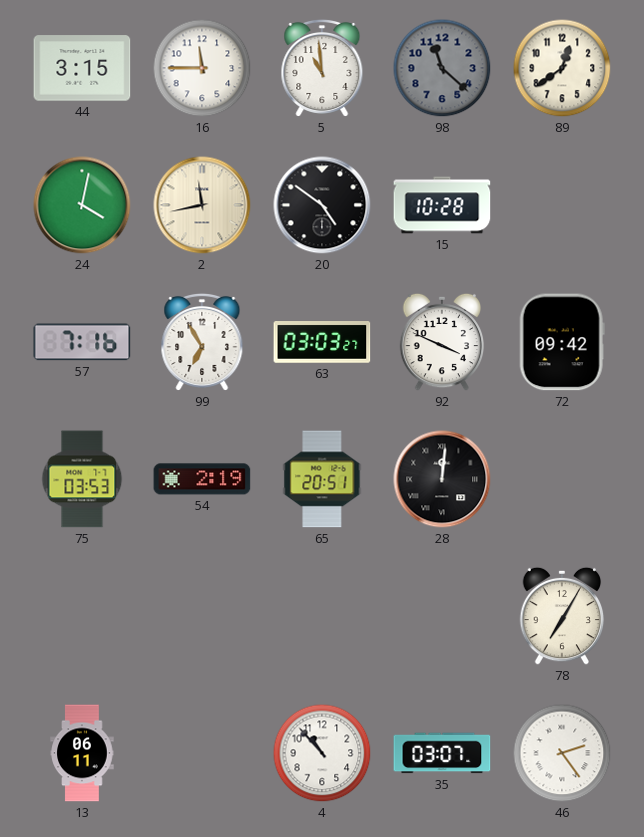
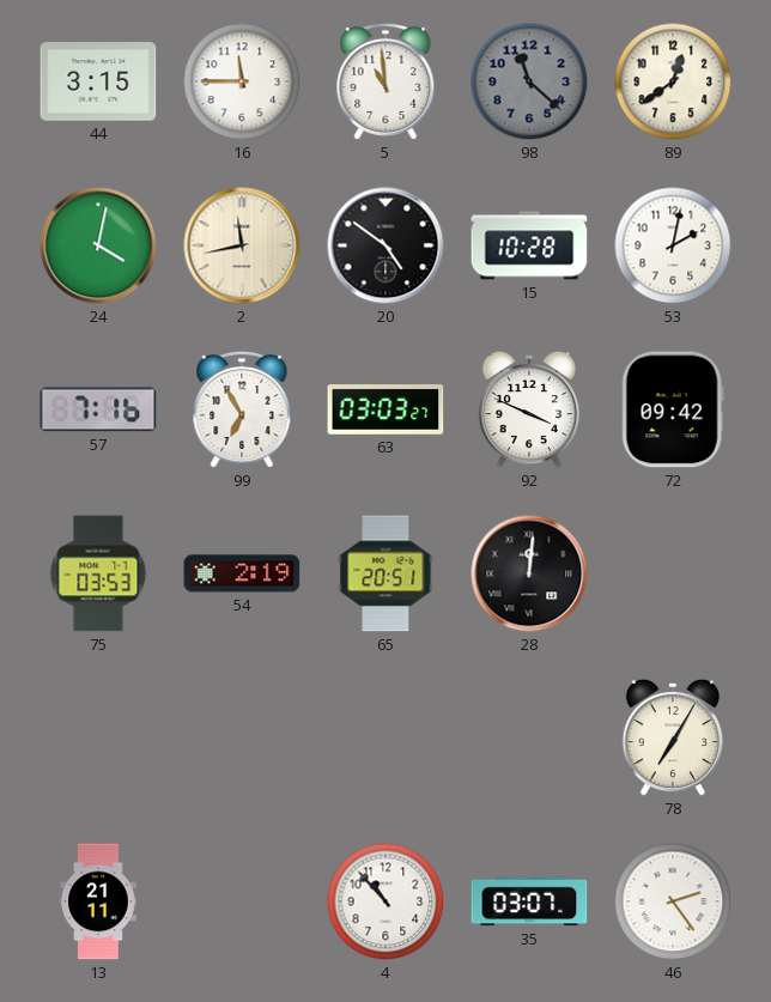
53: none -> 2:02
13: 06:11 -> 21:11
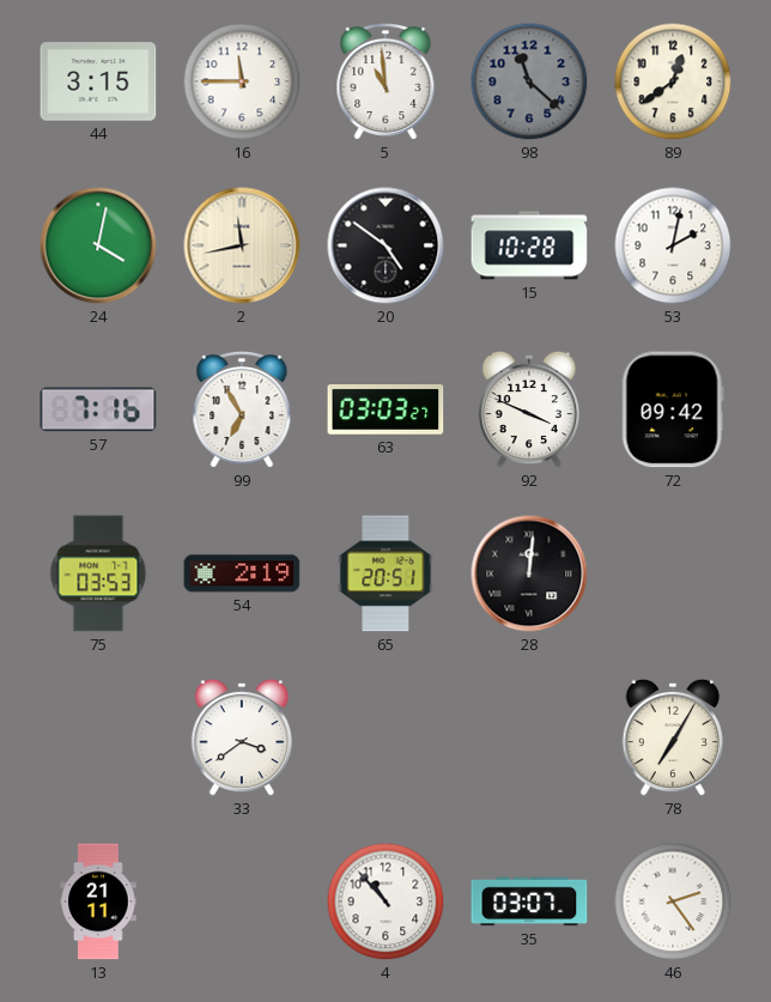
33: none -> 3:39
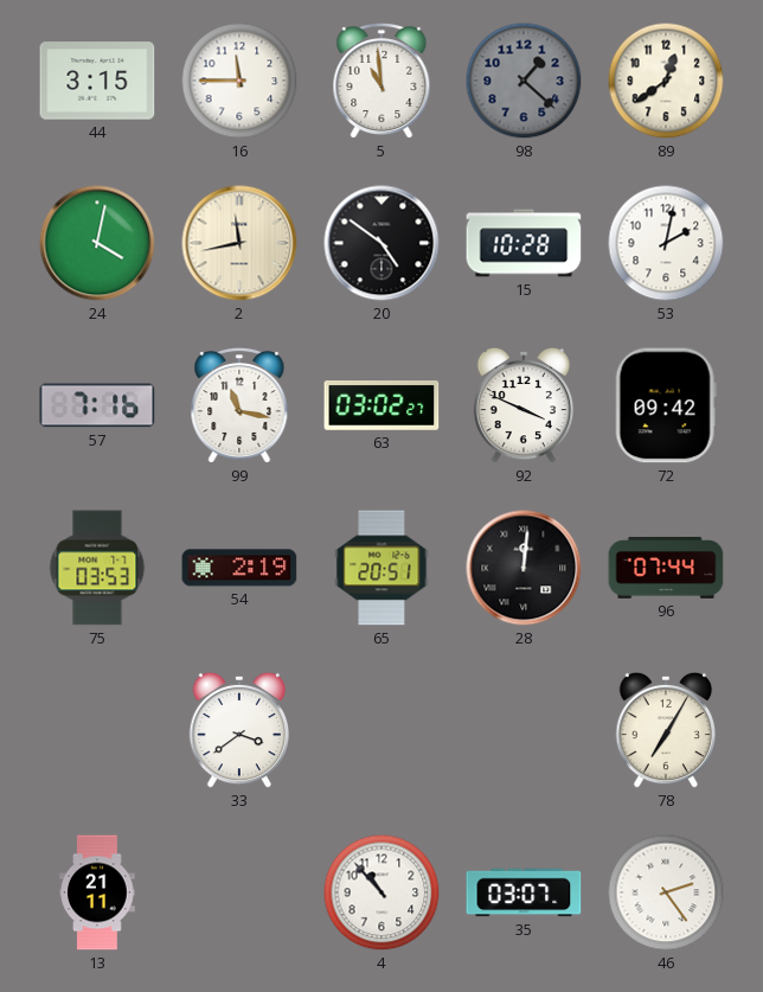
98: 11:22 -> 1:22
99: 6:55 -> 11:17
63: 03:03 -> 03:02
96: none -> 07:44
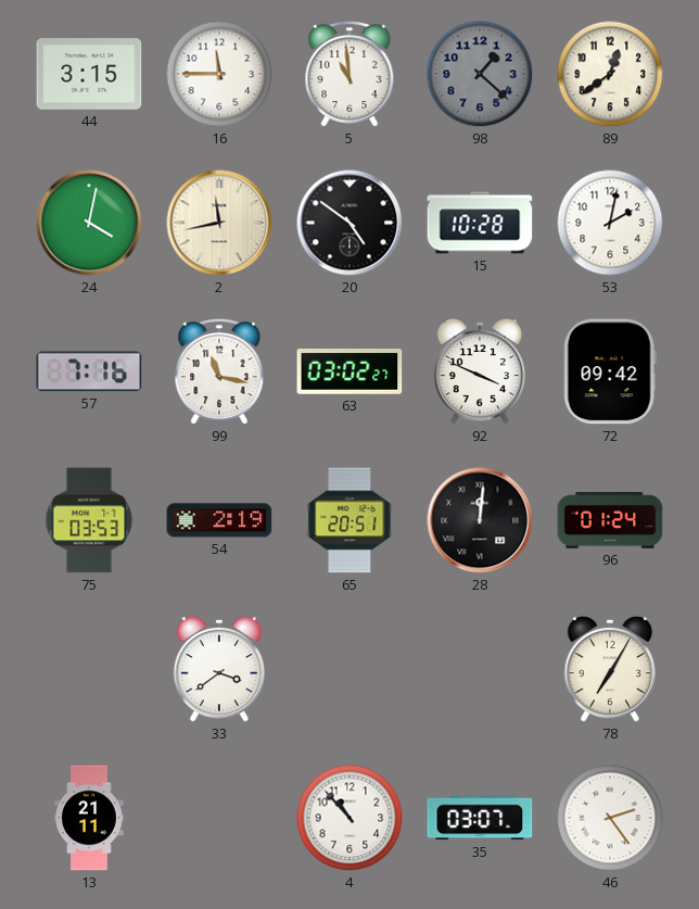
96: 07:44 -> 01:24
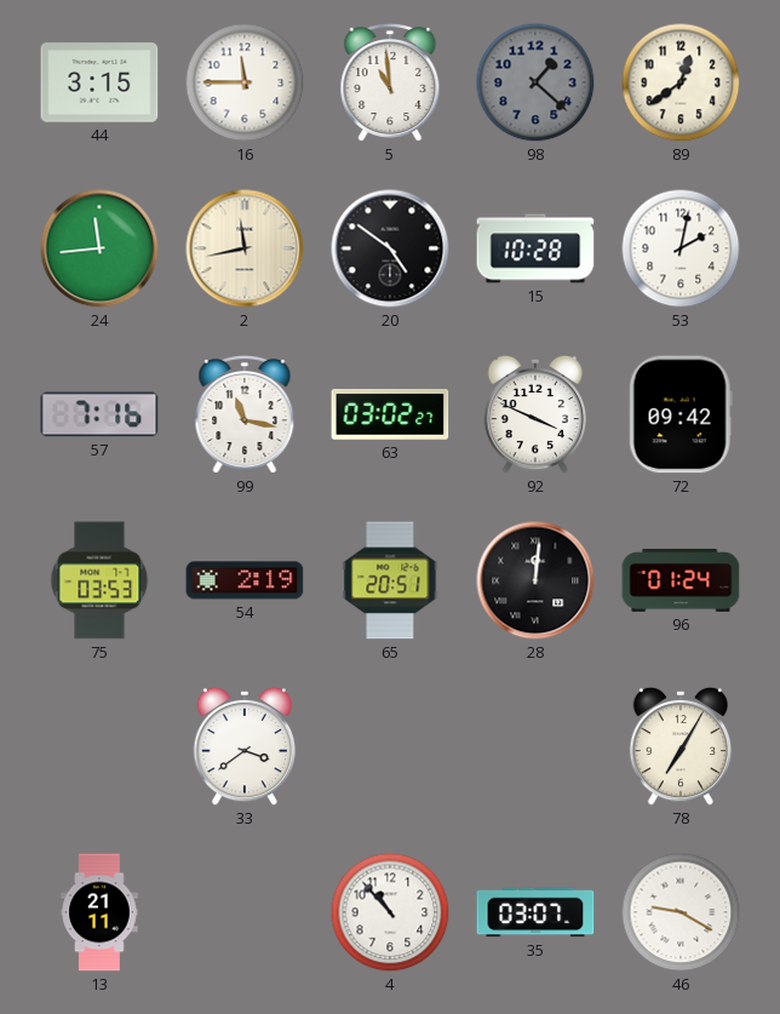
24: 4:02 -> 11:44
46: 2:24 -> 9:20
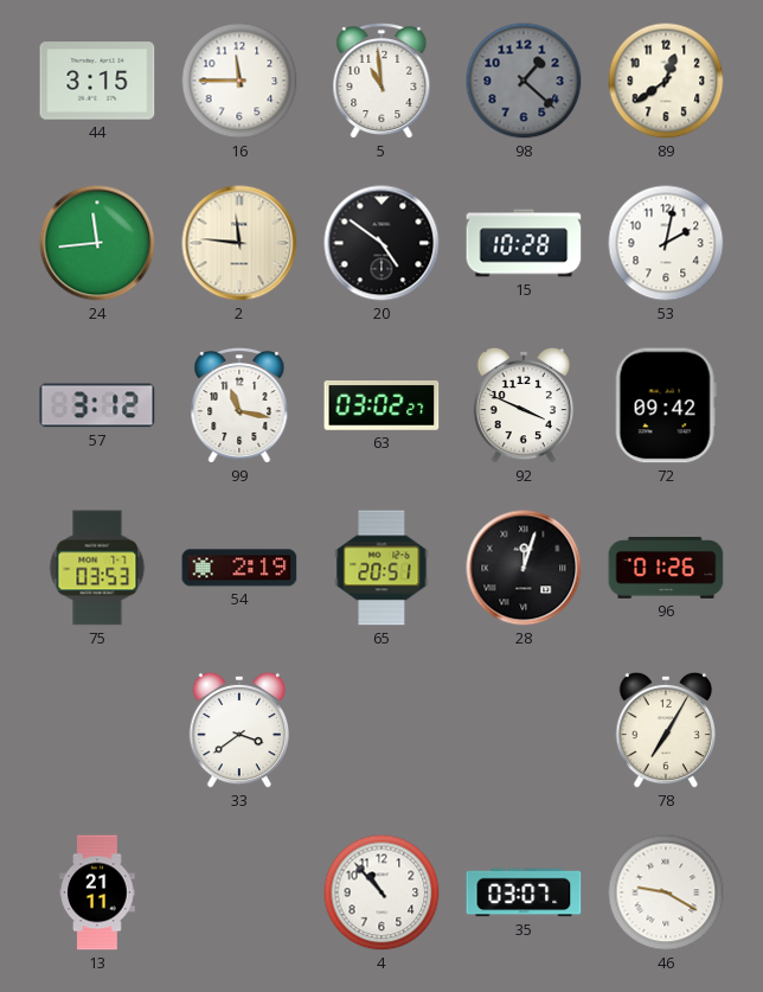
2: 11:43 -> 11:46
57: 7:16 -> 3:12
28: 12:01 -> 12:03
96: 01:24 -> 01:26
